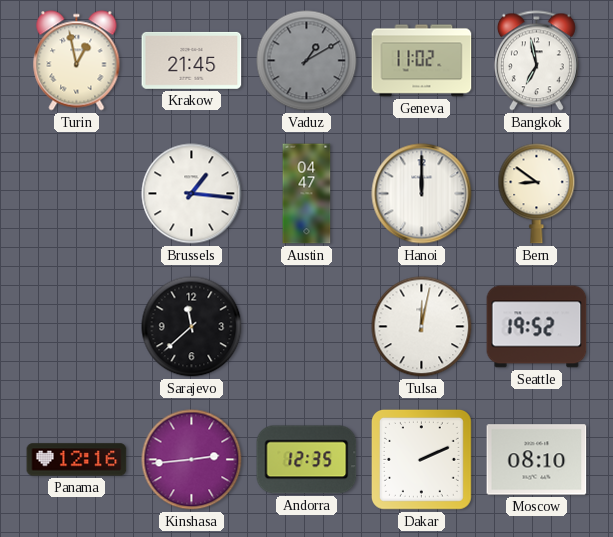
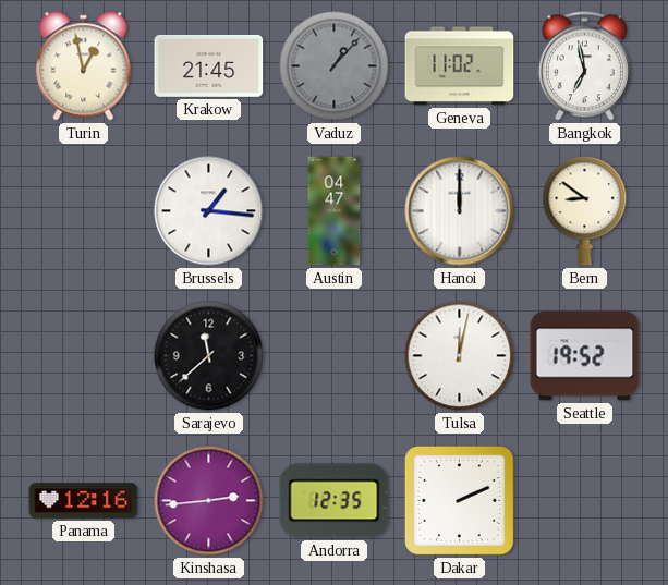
Vaduz: 1:10 -> 1:07
Moscow: 08:10 -> none
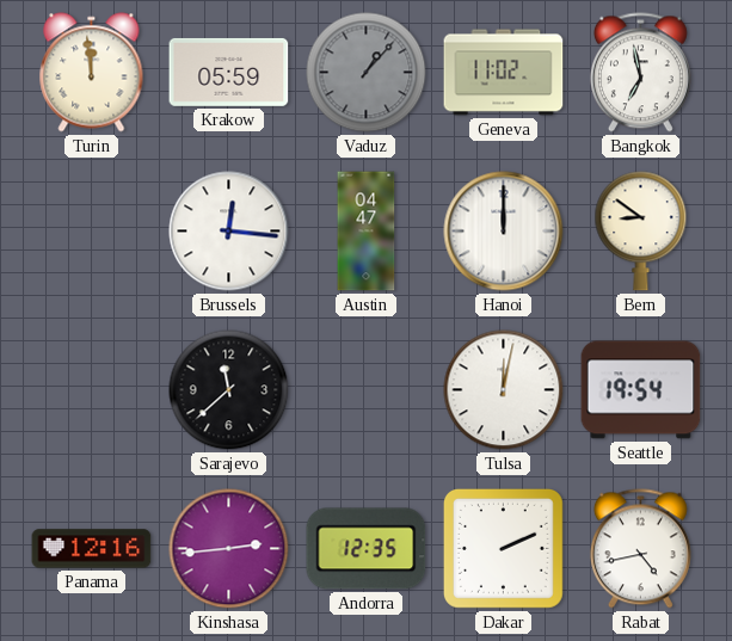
Turin: 12:58 -> 11:59
Krakow: 21:45 -> 05:59
Brussels: 1:16 -> 12:16
Seattle: 19:52 -> 19:54
Rabat: none -> 4:43
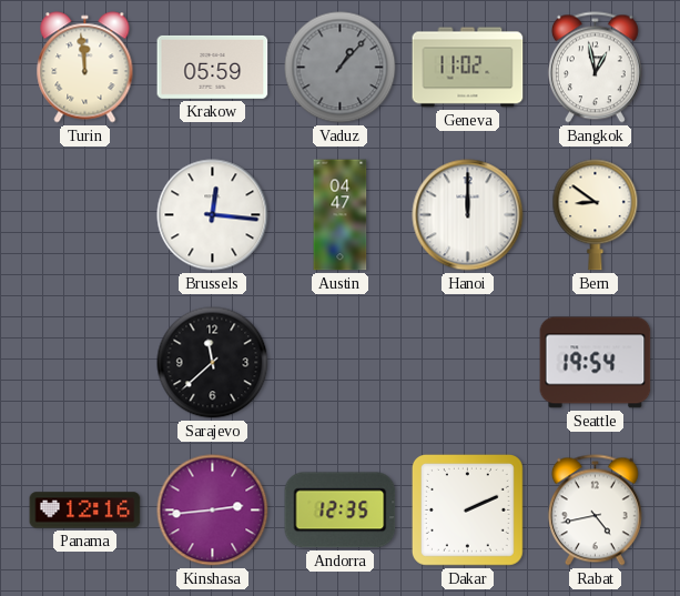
Bangkok: 6:58 -> 12:58
Tulsa: 12:02 -> none
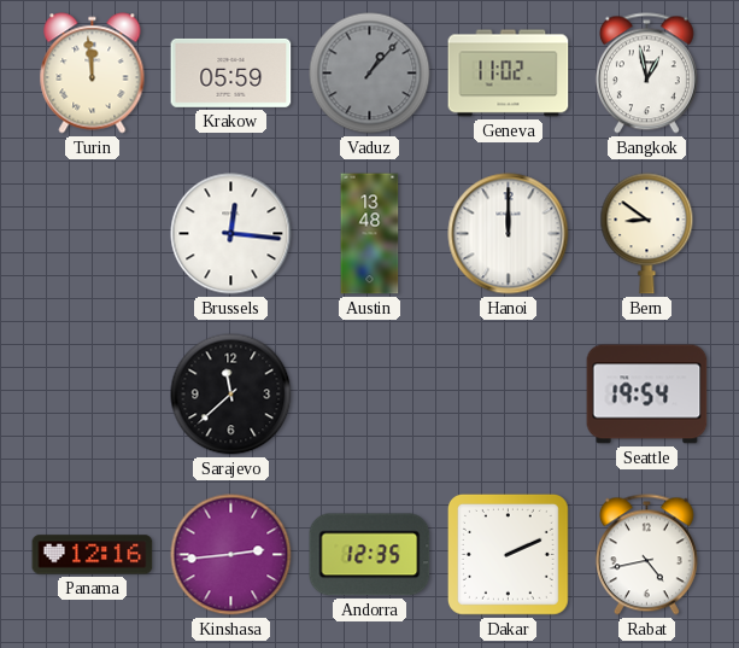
Austin: 04:47 -> 13:48
